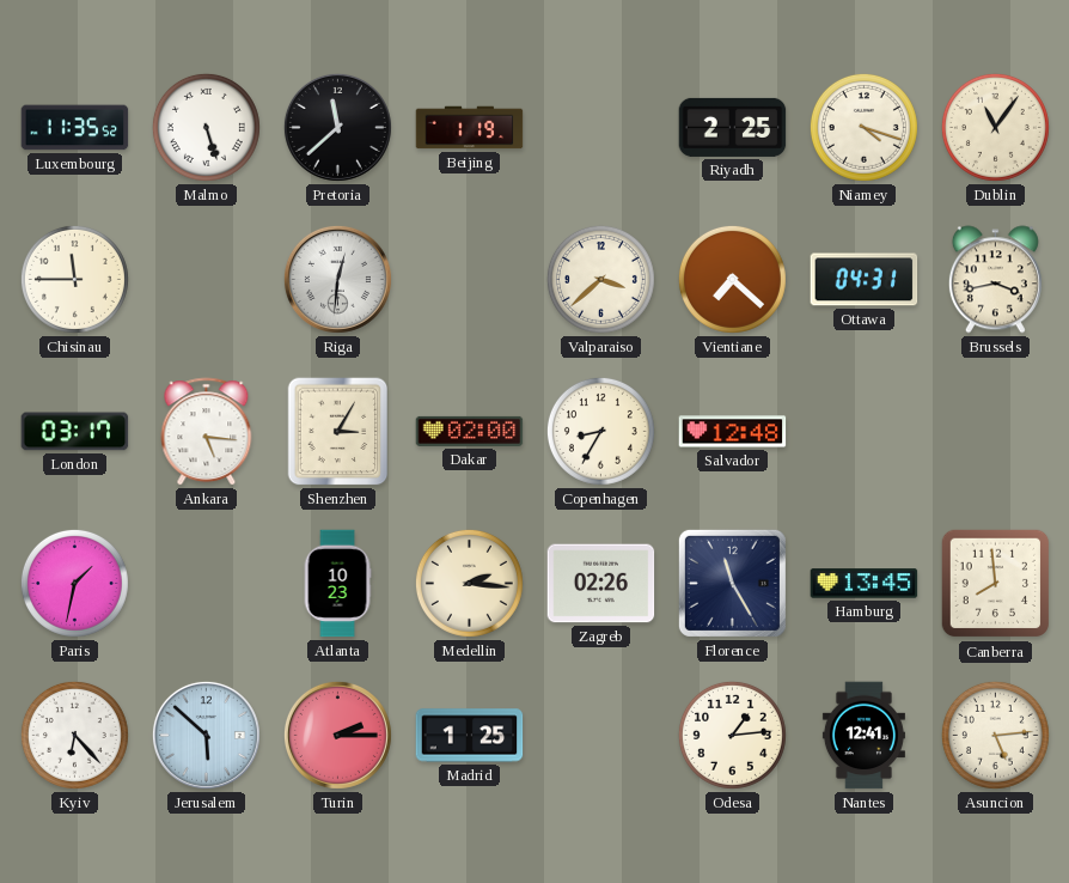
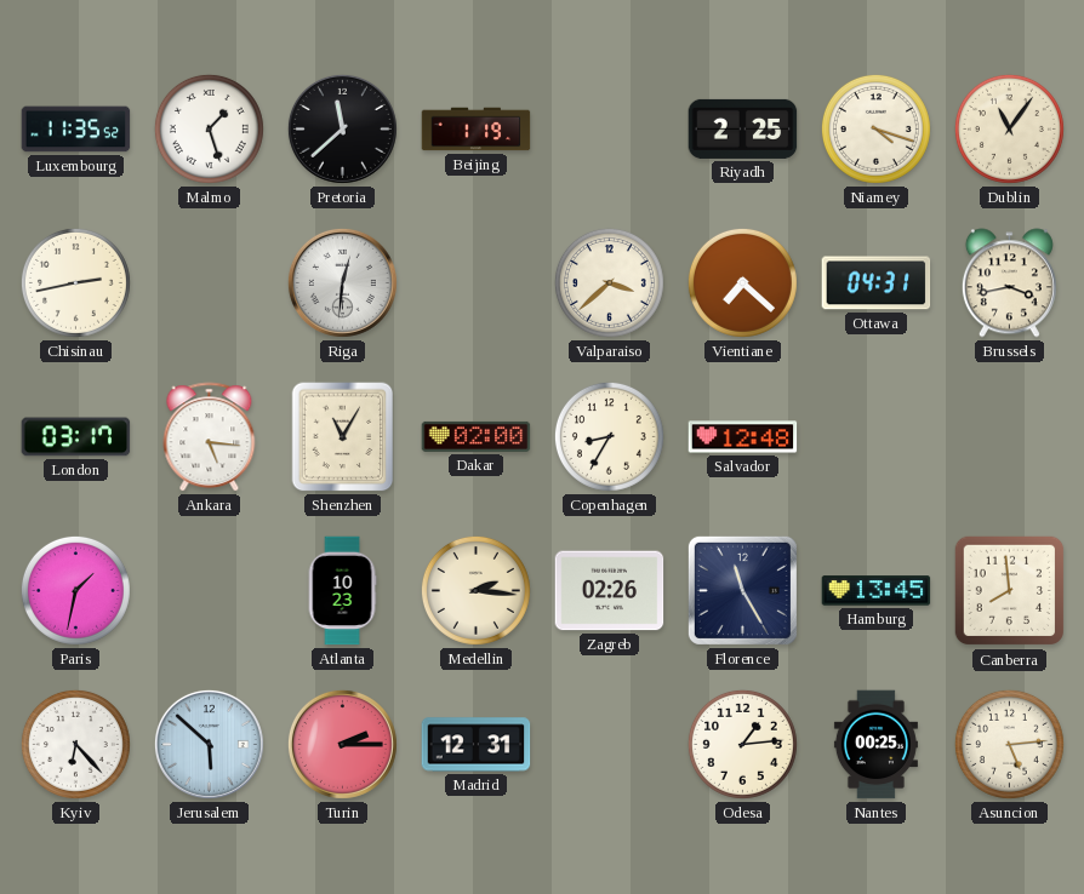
Malmo: 5:27 -> 1:27
Chisinau: 11:45 -> 2:43
Shenzhen: 3:05 -> 11:05
Madrid: 1:25 -> 12:31
Nantes: 12:41 -> 00:25
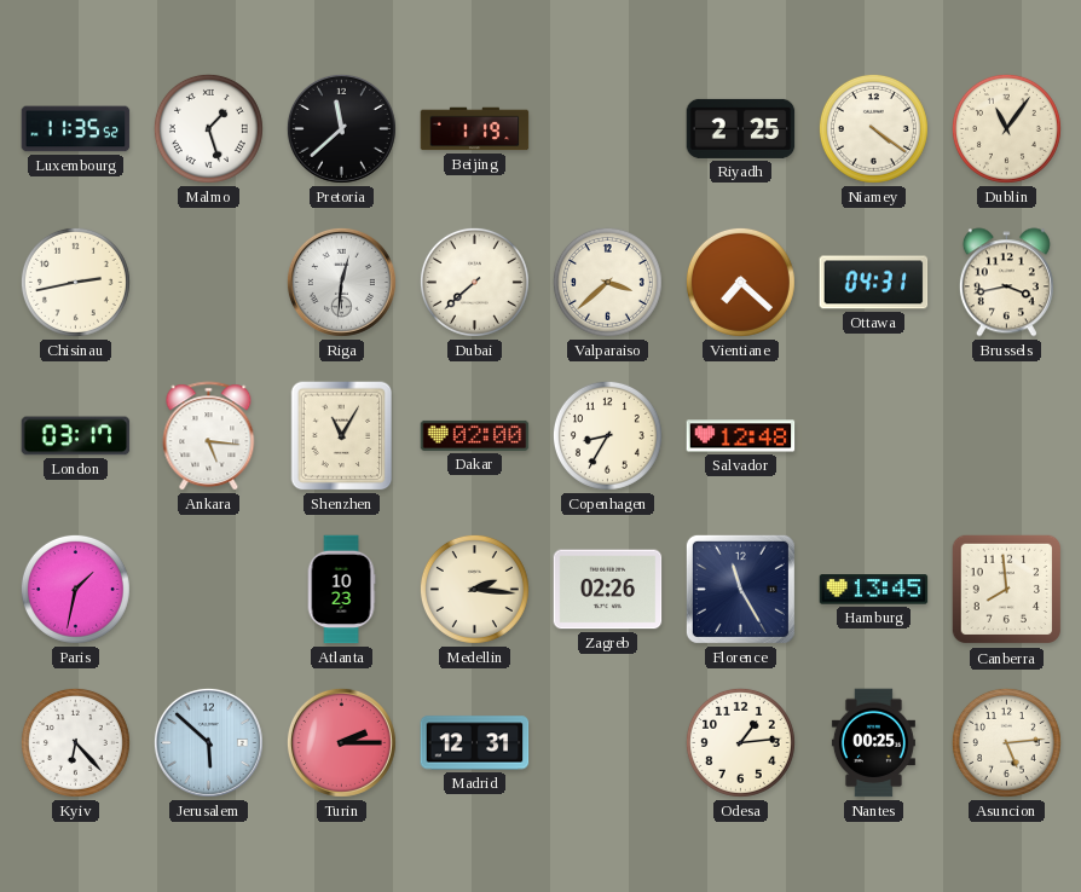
Niamey: 4:18 -> 4:21
Dubai: none -> 7:38
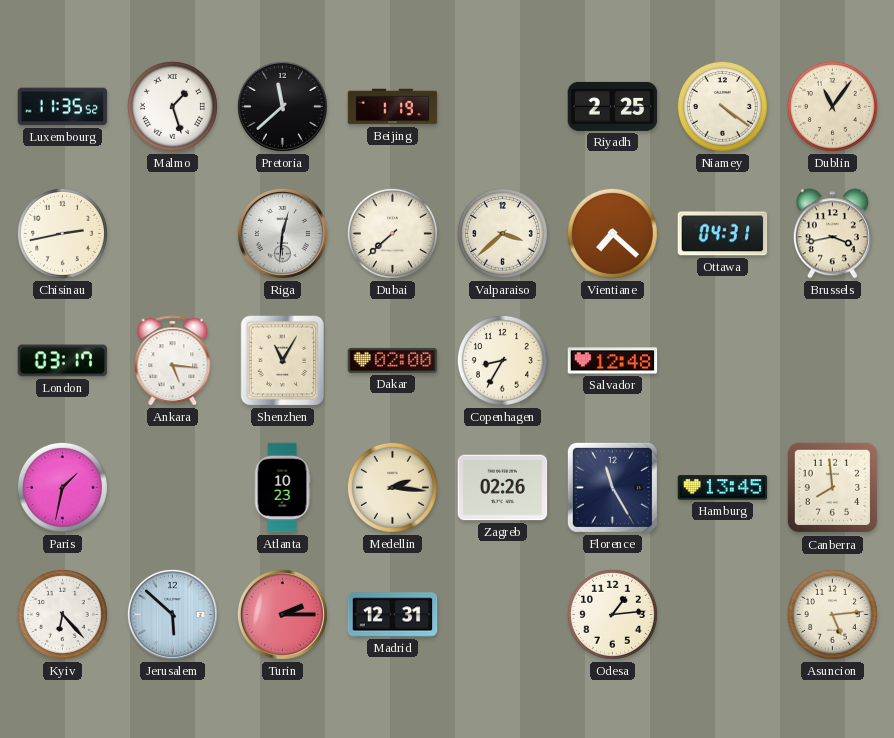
Nantes: 00:25 -> none
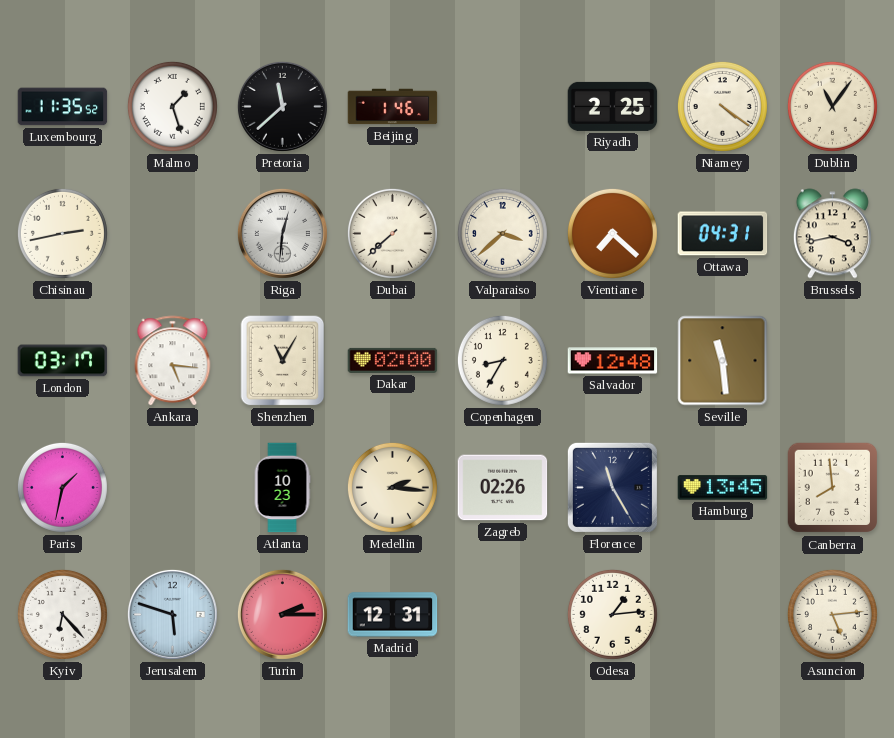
Beijing: 1:19 -> 1:46
Seville: none -> 11:29
Jerusalem: 5:52 -> 5:48
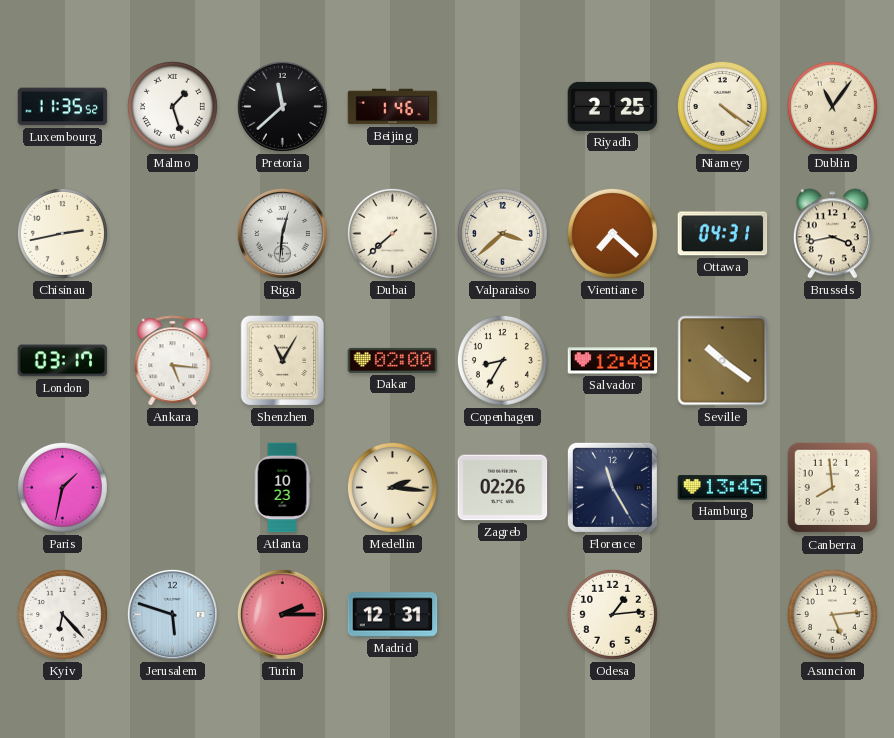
Seville: 11:29 -> 10:21
